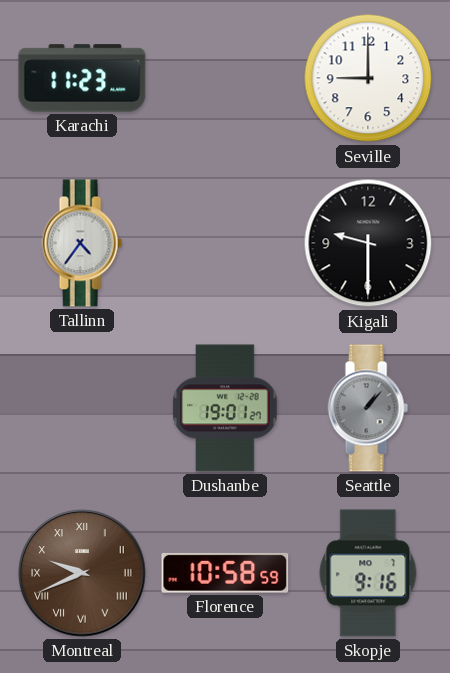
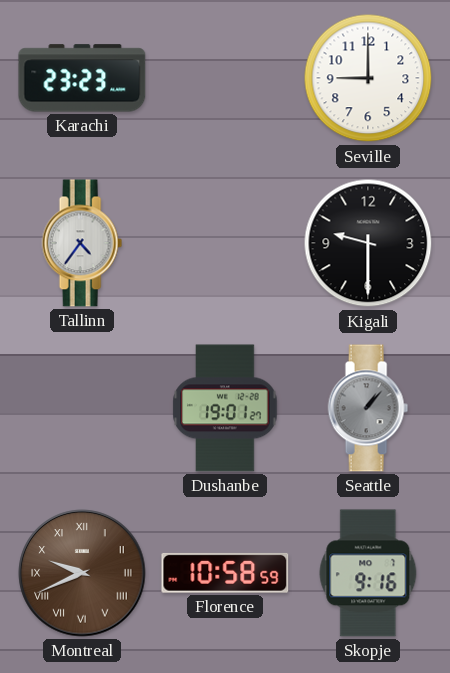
Karachi: 11:23 -> 23:23
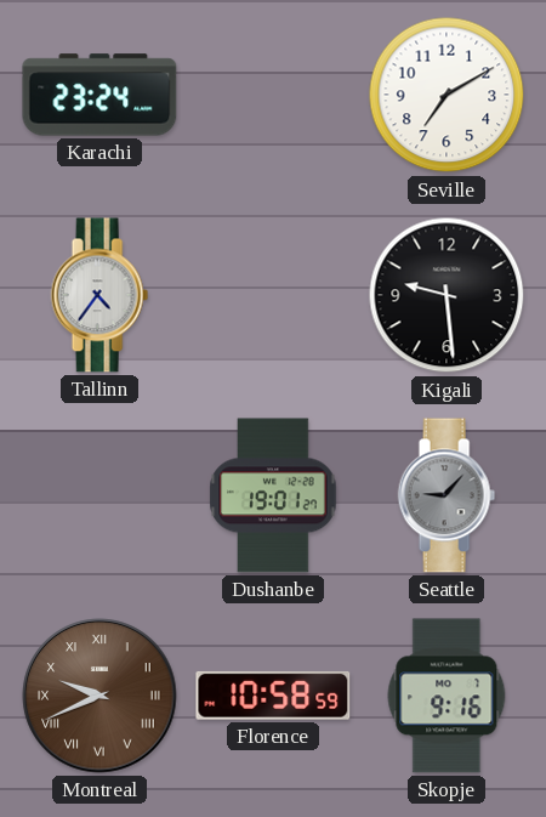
Karachi: 23:23 -> 23:24
Seville: 9:00 -> 7:10
Kigali: 9:30 -> 9:29
Seattle: 1:07 -> 9:07
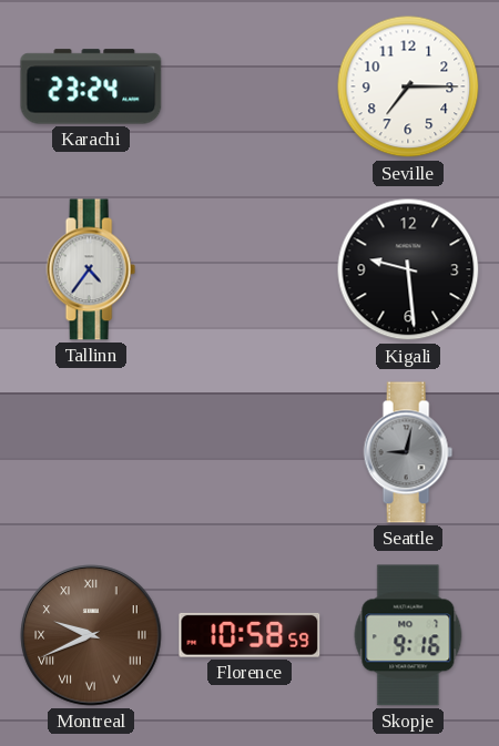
Seville: 7:10 -> 7:15
Dushanbe: 19:01 -> none
Seattle: 9:07 -> 9:02
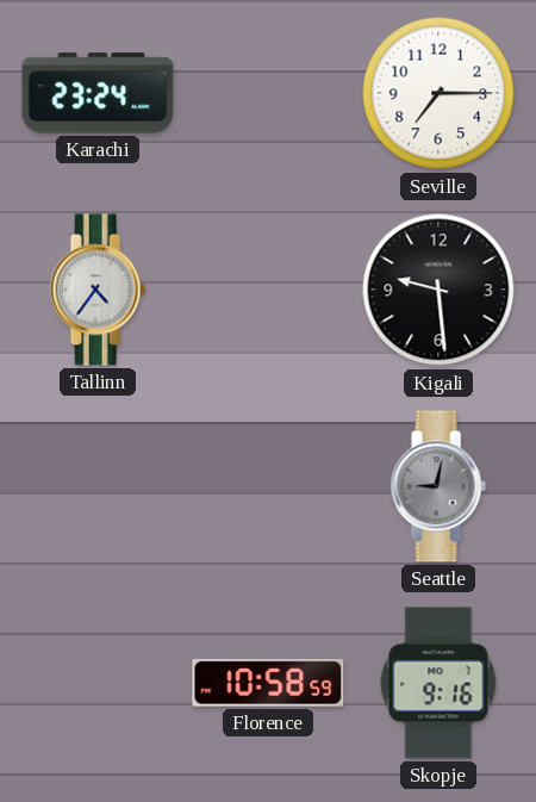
Montreal: 9:41 -> none
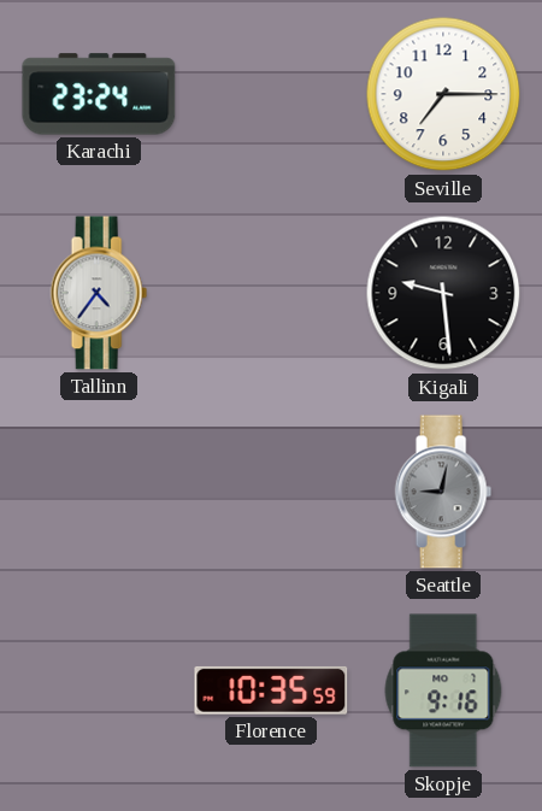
Florence: 10:58 -> 10:35
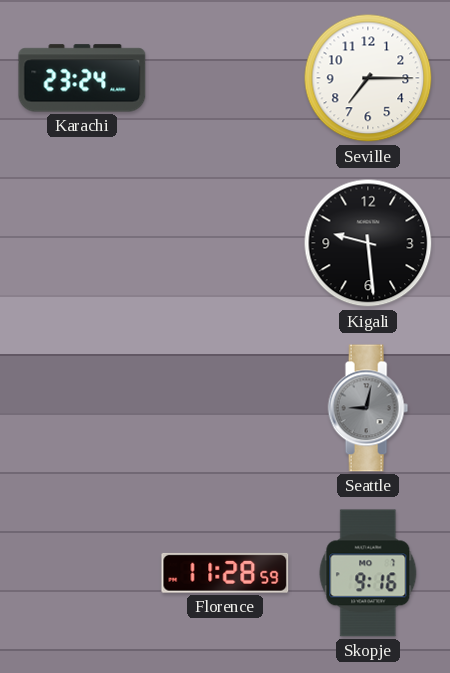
Tallinn: 4:36 -> none
Florence: 10:35 -> 11:28
